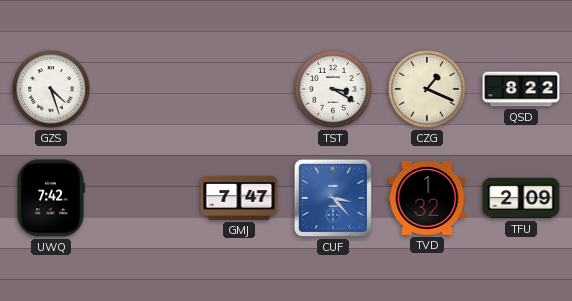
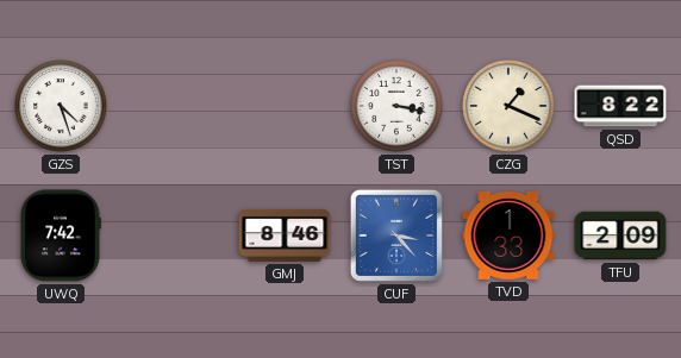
TST: 3:20 -> 3:17
GMJ: 7:47 -> 8:46
TVD: 1:32 -> 1:33
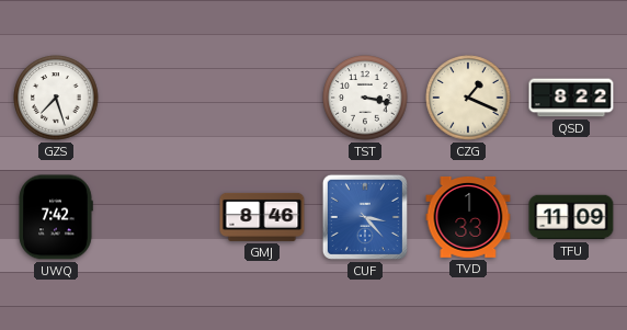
GZS: 4:27 -> 7:27
TFU: 2:09 -> 11:09
